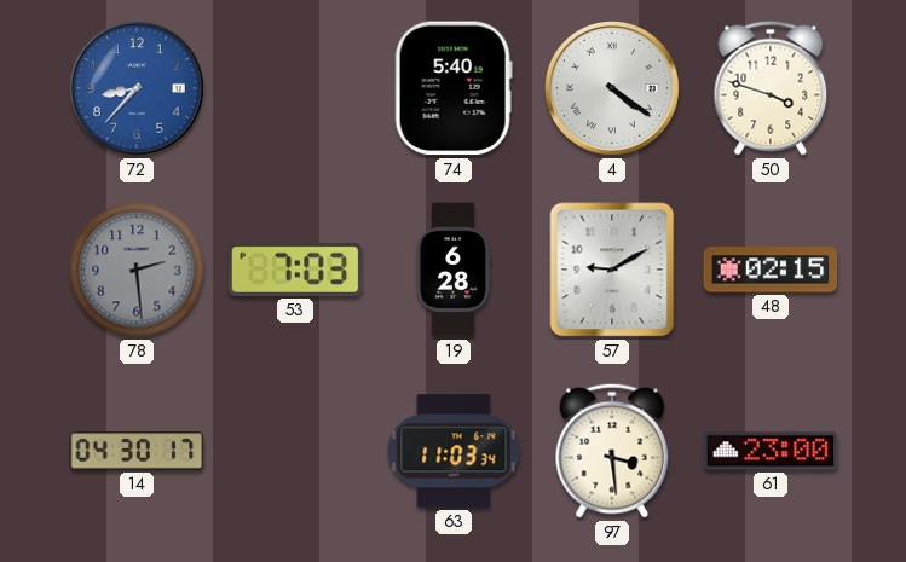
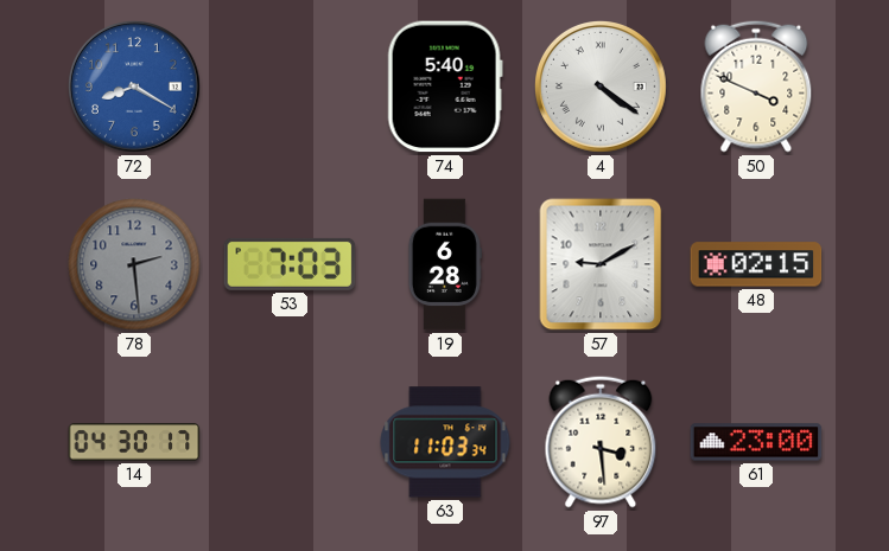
72: 8:37 -> 8:20
50: 3:48 -> 3:49
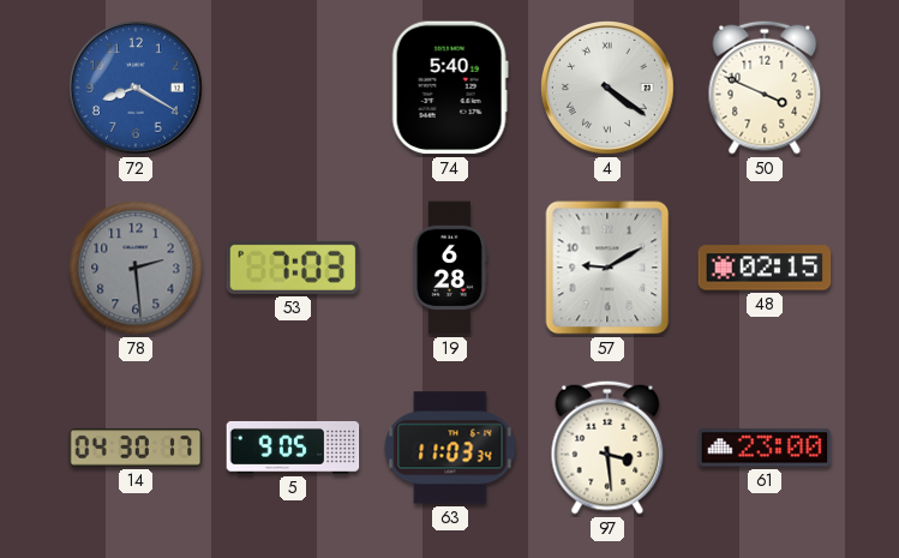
5: none -> 9:05
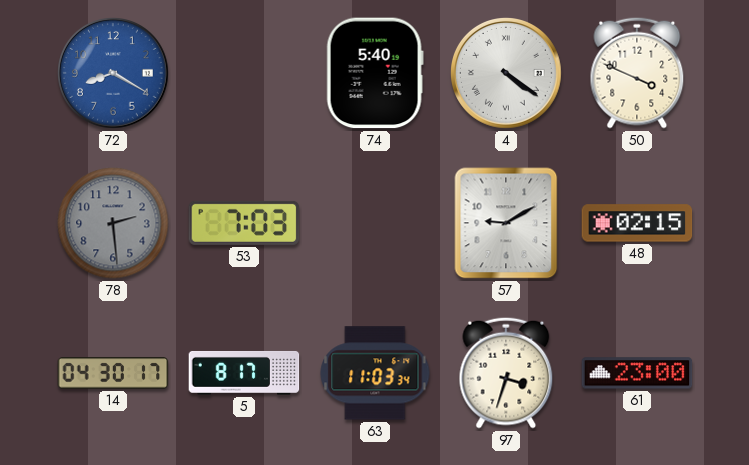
19: 6:28 -> none
5: 9:05 -> 8:17
97: 3:29 -> 3:33
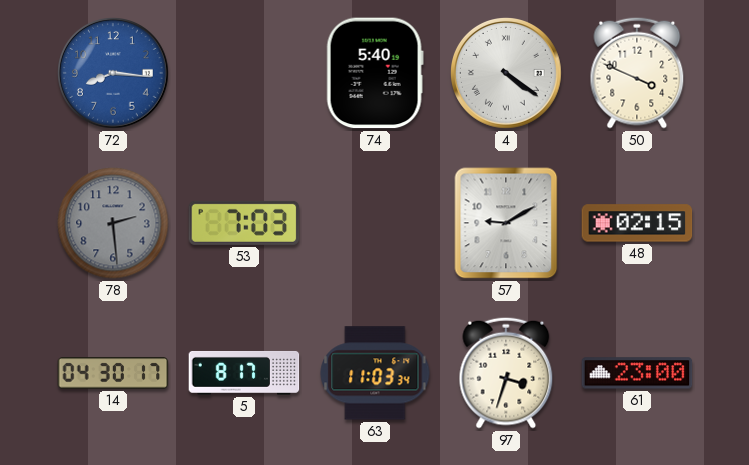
72: 8:20 -> 8:16
